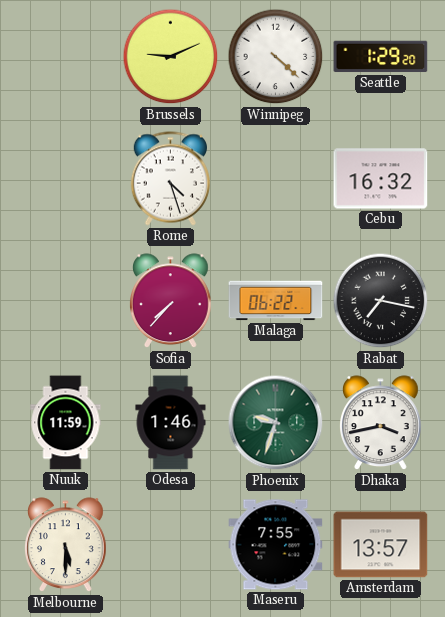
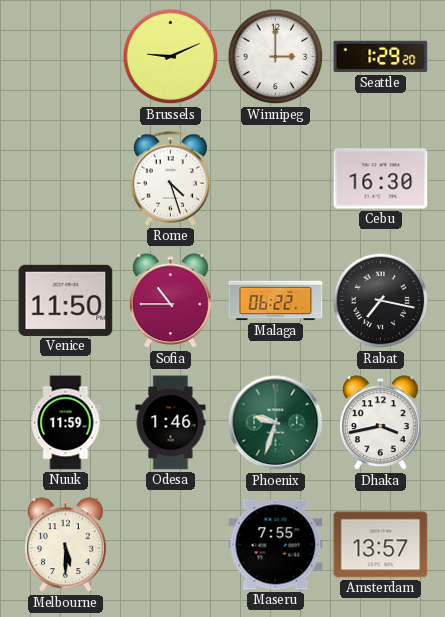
Winnipeg: 4:22 -> 3:00
Cebu: 16:32 -> 16:30
Venice: none -> 11:50
Sofia: 7:37 -> 10:45
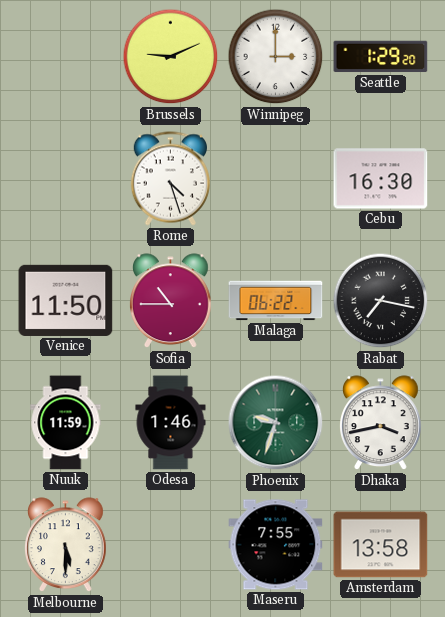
Amsterdam: 13:57 -> 13:58
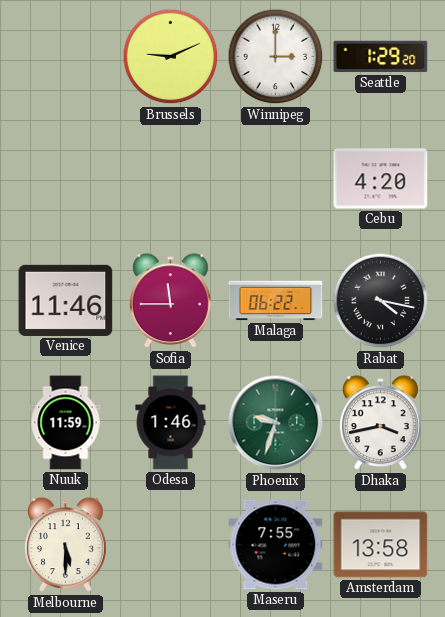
Rome: 4:27 -> none
Cebu: 16:30 -> 4:20
Venice: 11:50 -> 11:46
Sofia: 10:45 -> 11:45
Rabat: 7:17 -> 4:17
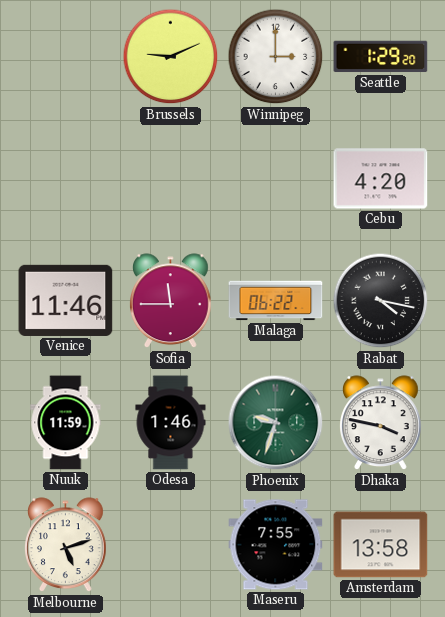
Dhaka: 3:43 -> 3:47
Melbourne: 5:30 -> 5:12
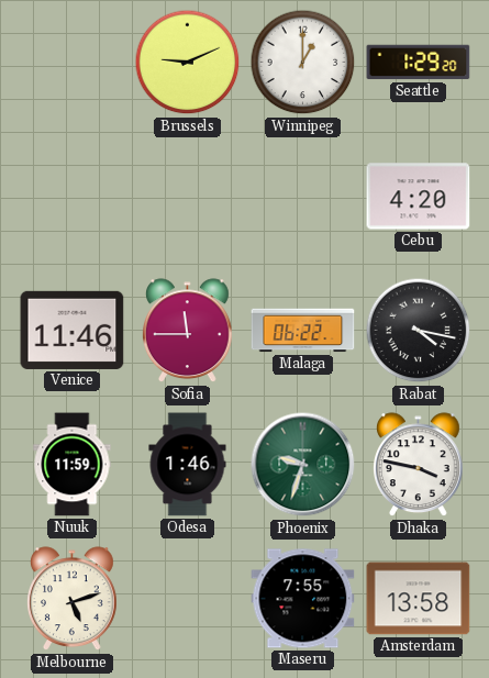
Winnipeg: 3:00 -> 1:00
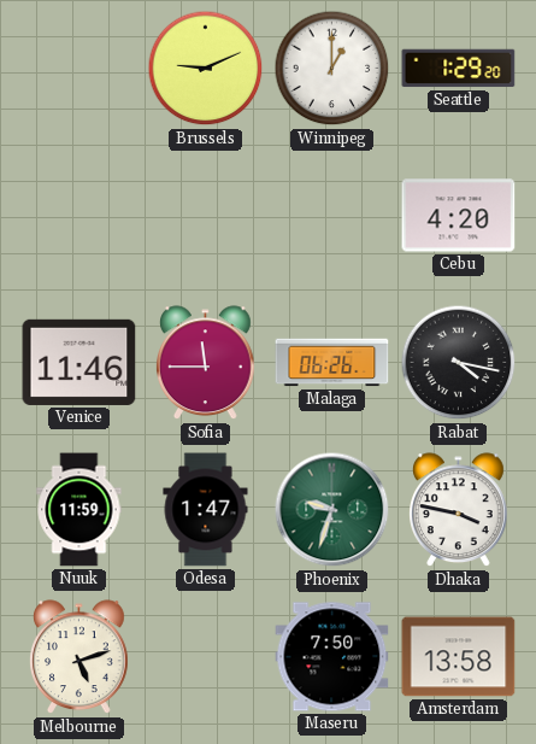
Malaga: 06:22 -> 06:26
Odesa: 1:46 -> 1:47
Maseru: 7:55 -> 7:50
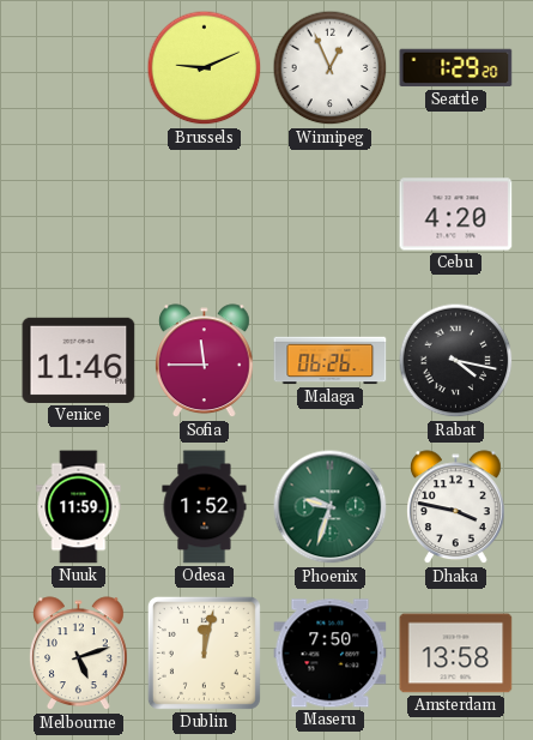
Winnipeg: 1:00 -> 12:56
Odesa: 1:47 -> 1:52
Dublin: none -> 12:02
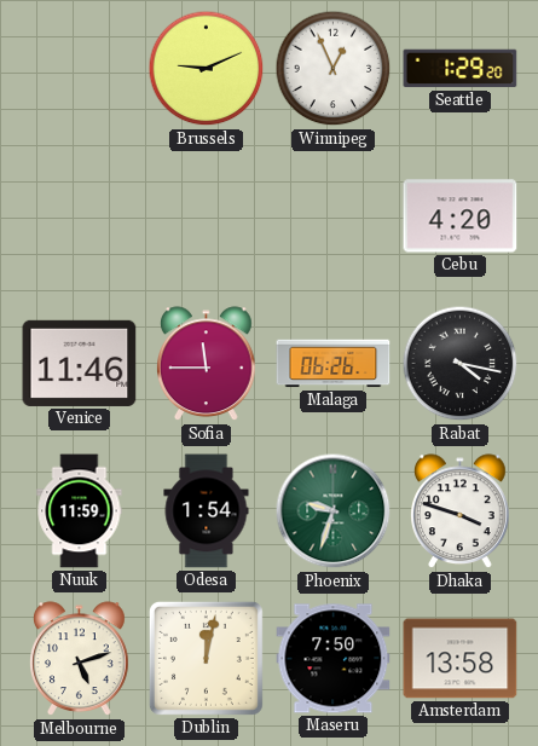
Odesa: 1:52 -> 1:54
Dhaka: 3:47 -> 3:48
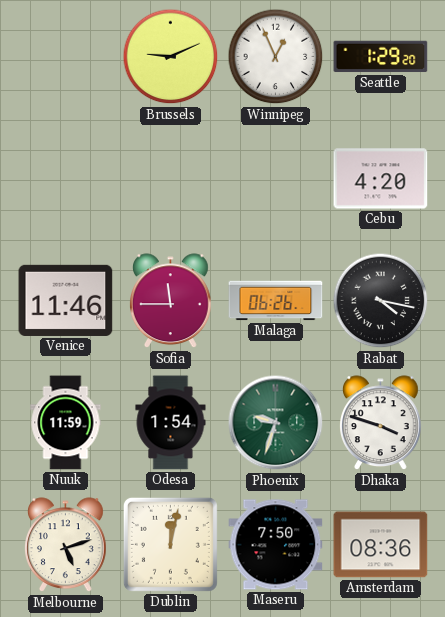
Amsterdam: 13:58 -> 08:36
